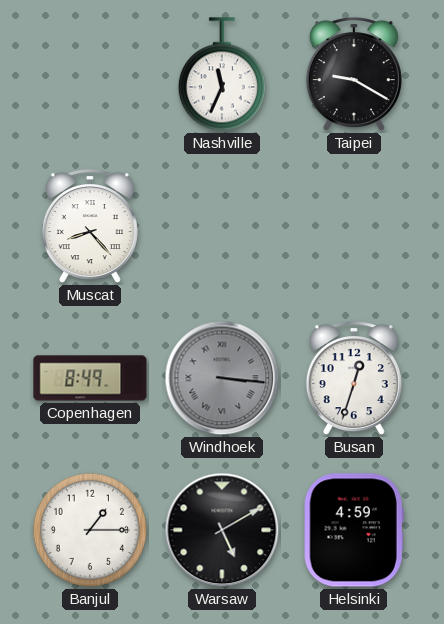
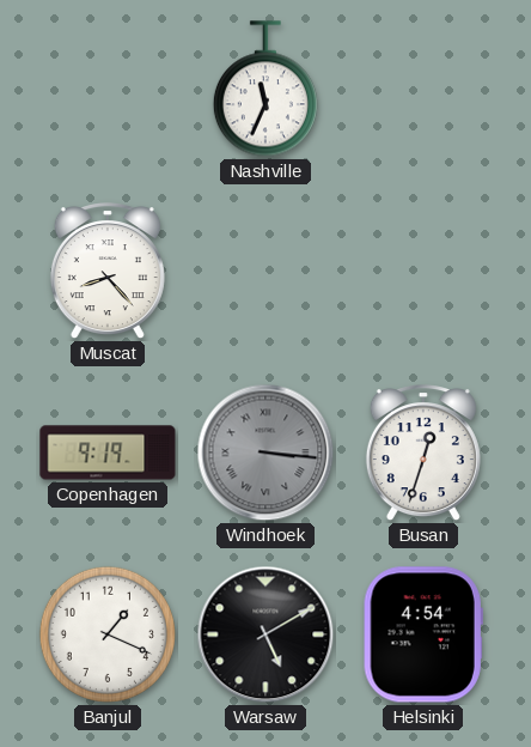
Taipei: 9:20 -> none
Copenhagen: 8:49 -> 9:19
Banjul: 1:15 -> 1:19
Helsinki: 4:59 -> 4:54
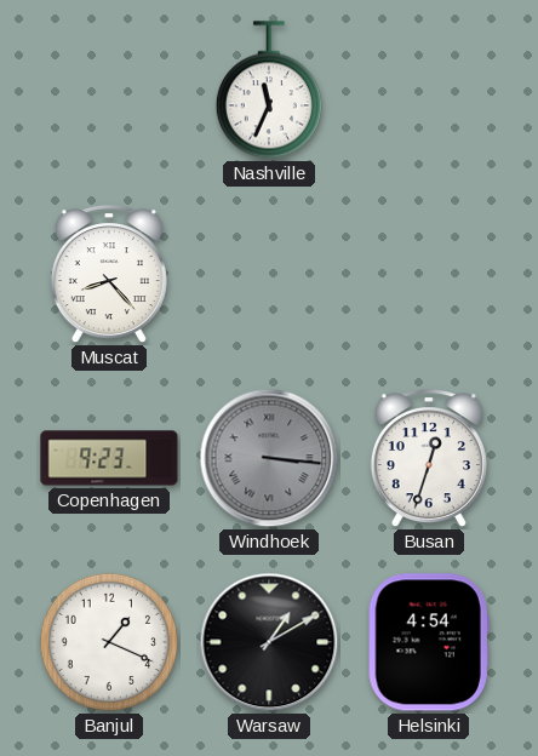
Copenhagen: 9:19 -> 9:23
Warsaw: 5:10 -> 1:10
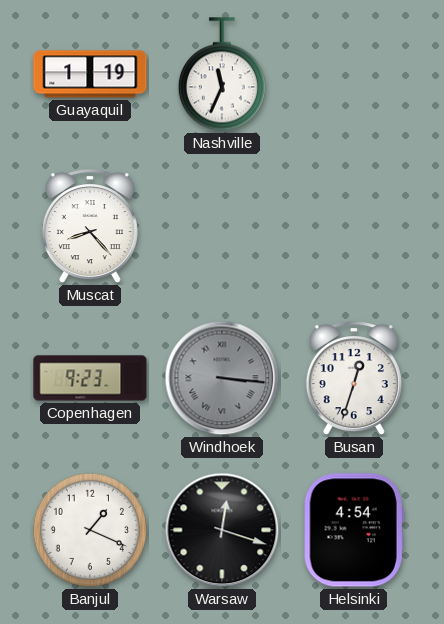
Guayaquil: none -> 1:19
Warsaw: 1:10 -> 12:18
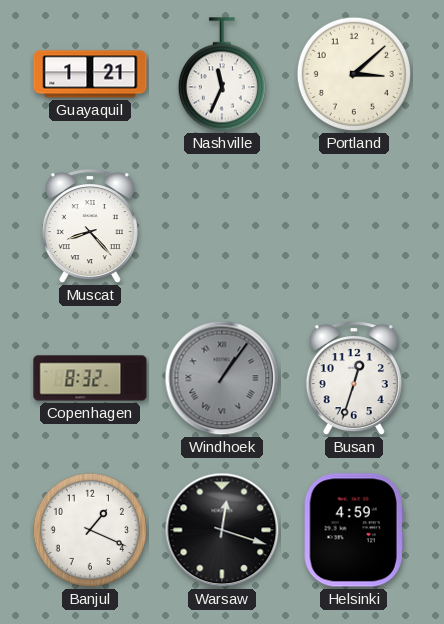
Guayaquil: 1:19 -> 1:21
Portland: none -> 3:08
Copenhagen: 9:23 -> 8:32
Windhoek: 3:16 -> 1:06
Helsinki: 4:54 -> 4:59
